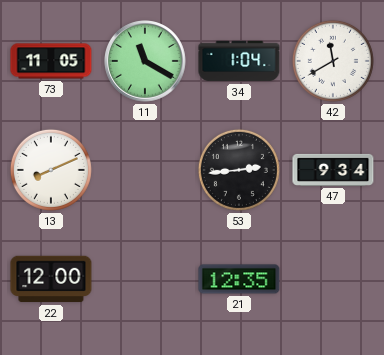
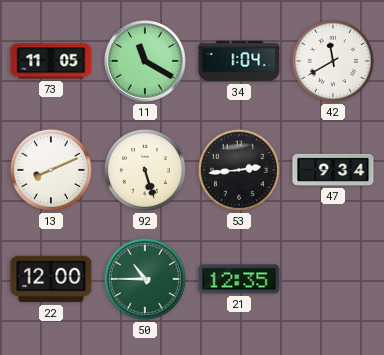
92: none -> 5:27
50: none -> 10:45
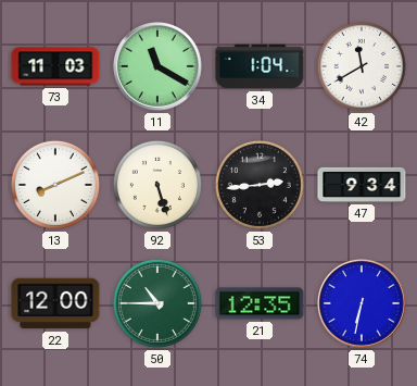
73: 11:05 -> 11:03
74: none -> 6:32
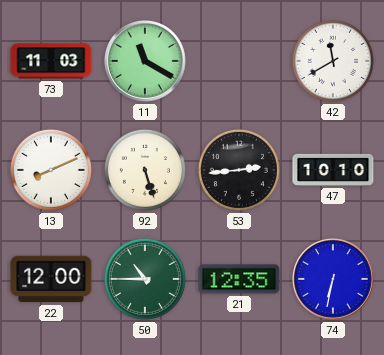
34: 1:04 -> none
47: 9:34 -> 10:10
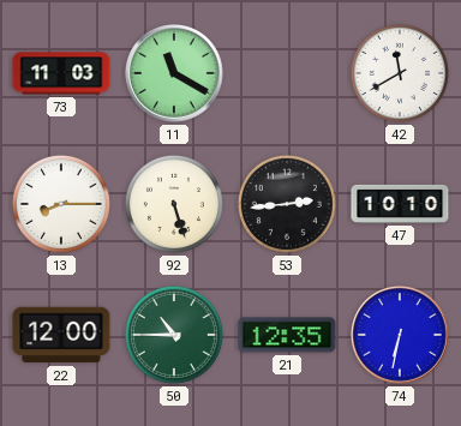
13: 8:11 -> 8:15
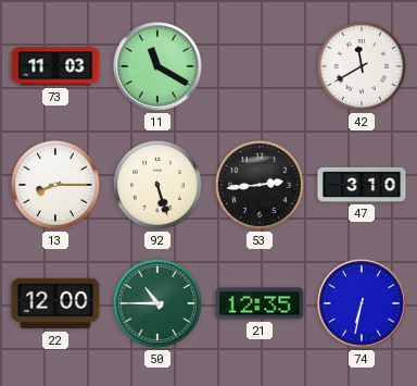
47: 10:10 -> 3:10
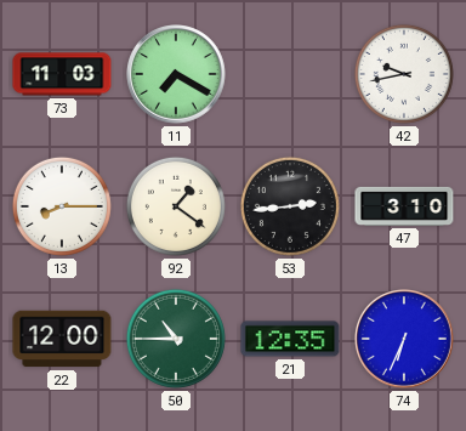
11: 11:20 -> 7:20
42: 11:40 -> 9:43
92: 5:27 -> 1:21
74: 6:32 -> 6:34
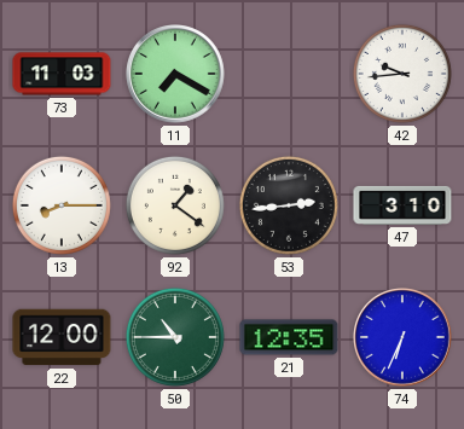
42: 9:43 -> 9:44
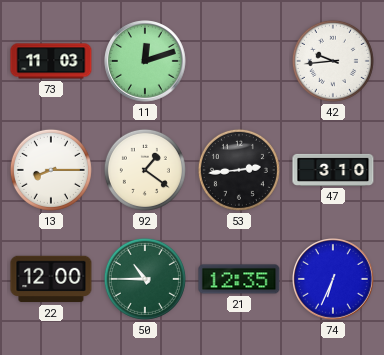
11: 7:20 -> 12:12
